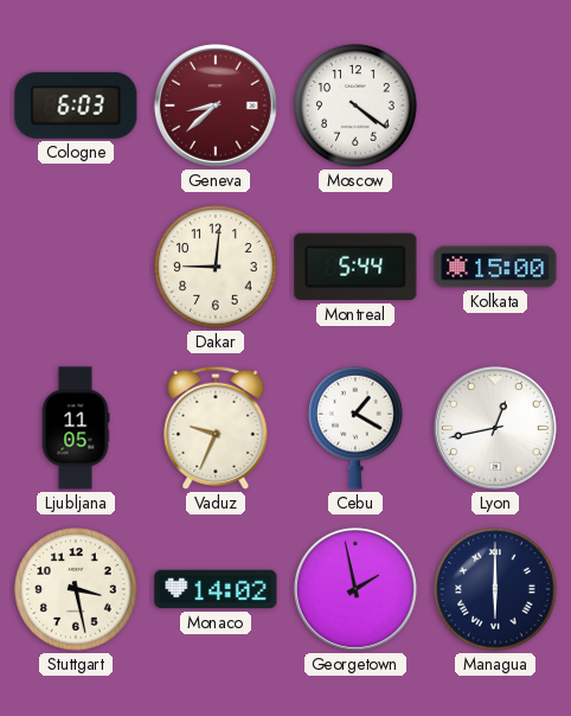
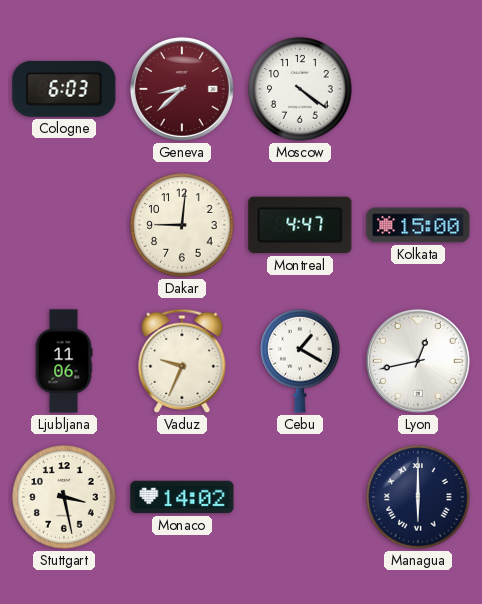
Montreal: 5:44 -> 4:47
Ljubljana: 11:05 -> 11:06
Georgetown: 1:58 -> none
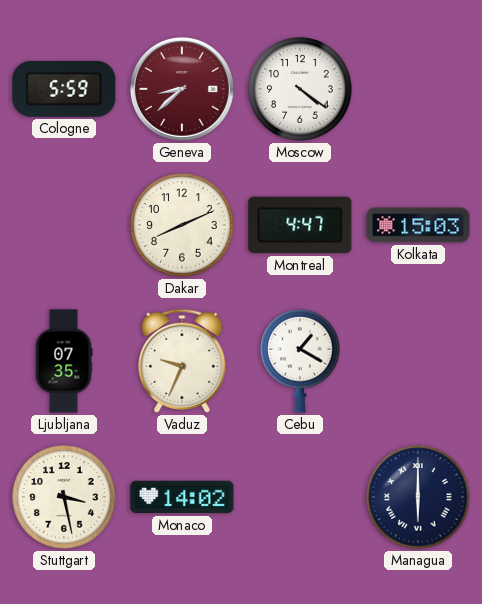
Cologne: 6:03 -> 5:59
Dakar: 9:01 -> 8:11
Kolkata: 15:00 -> 15:03
Ljubljana: 11:06 -> 07:35
Lyon: 12:43 -> none
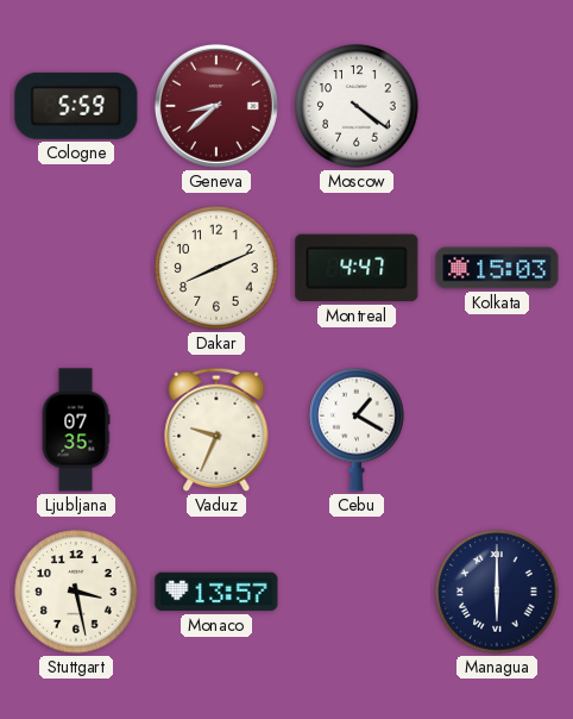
Monaco: 14:02 -> 13:57
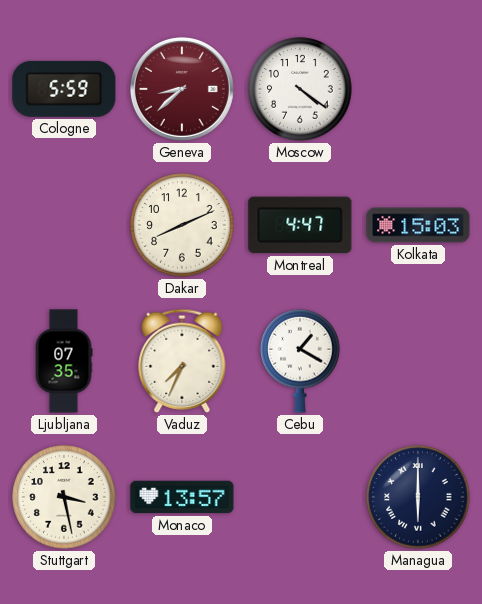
Vaduz: 9:34 -> 7:34
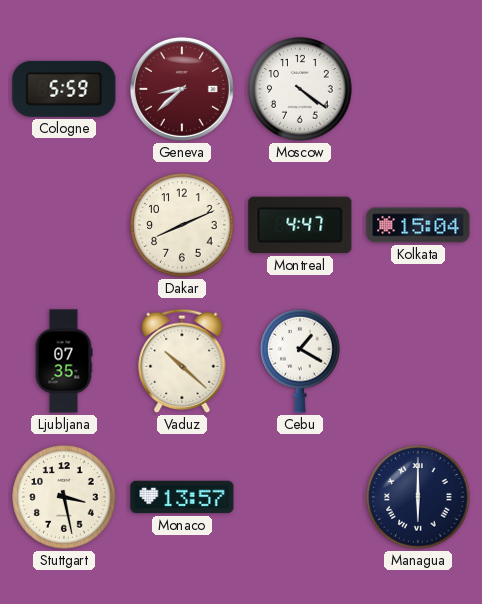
Kolkata: 15:03 -> 15:04
Vaduz: 7:34 -> 10:22
